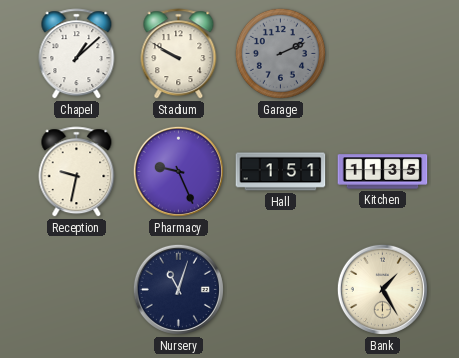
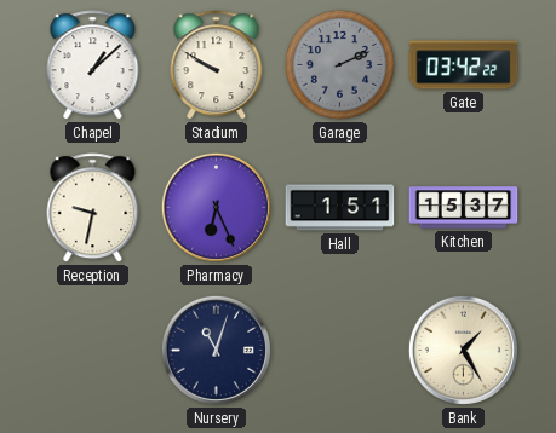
Gate: none -> 03:42
Pharmacy: 9:26 -> 6:26
Kitchen: 11:35 -> 15:37
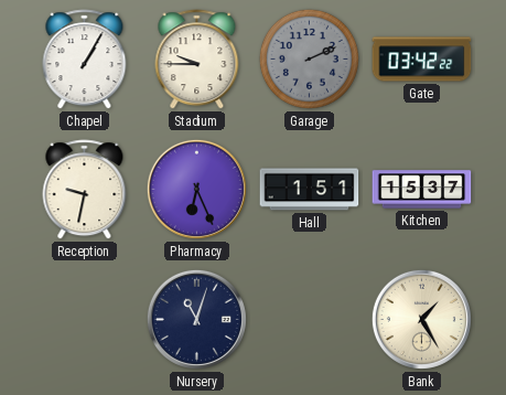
Chapel: 1:08 -> 1:05
Stadium: 9:50 -> 9:45
